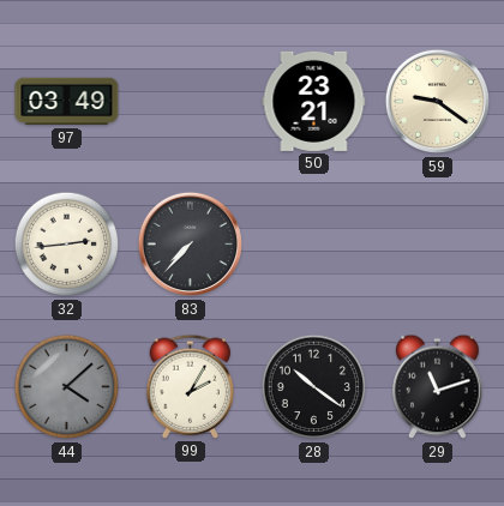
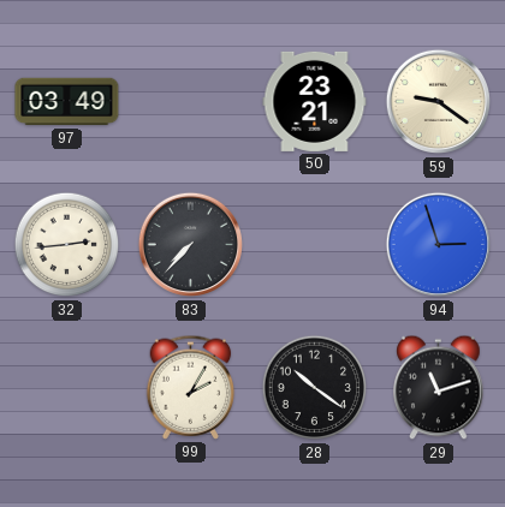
94: none -> 2:57
44: 4:08 -> none
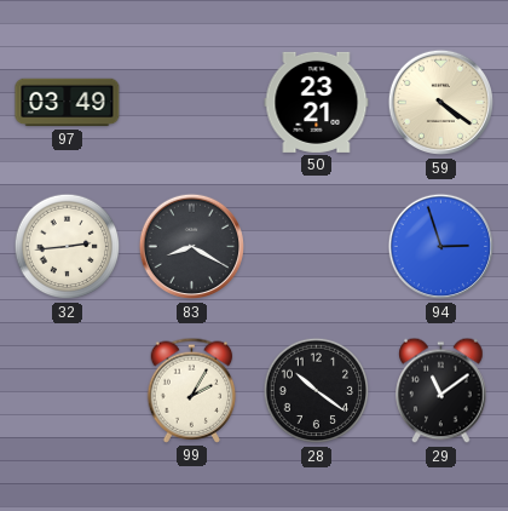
59: 9:21 -> 4:21
83: 7:37 -> 8:20
29: 11:12 -> 11:09
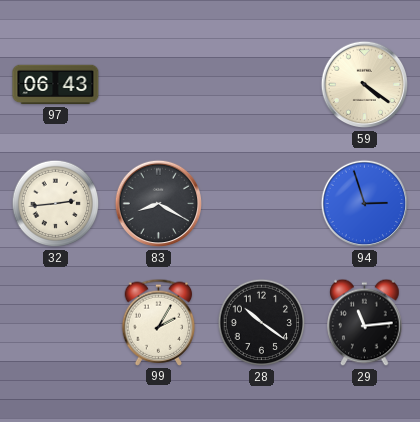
97: 03:49 -> 06:43
50: 23:21 -> none
29: 11:09 -> 11:14
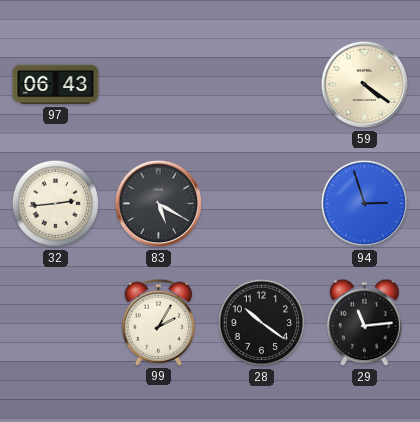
83: 8:20 -> 5:20
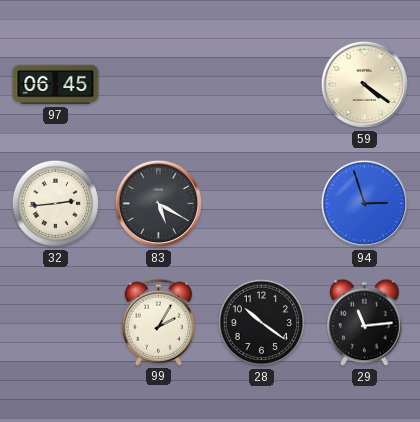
97: 06:43 -> 06:45
